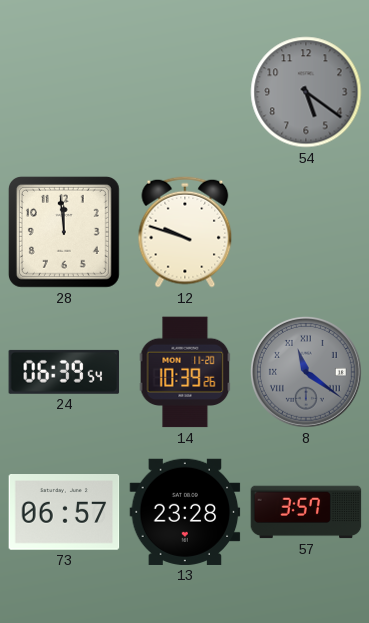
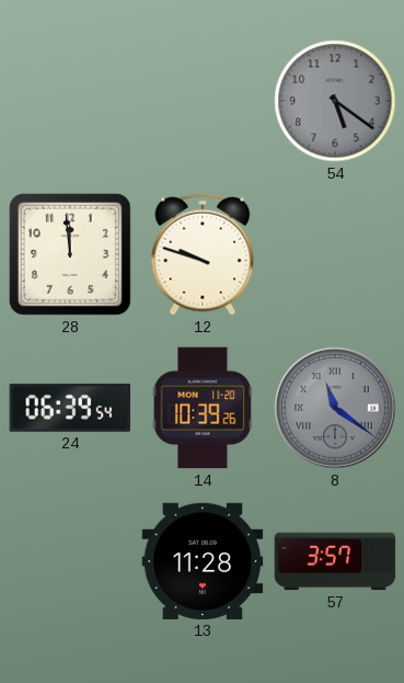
73: 06:57 -> none
13: 23:28 -> 11:28
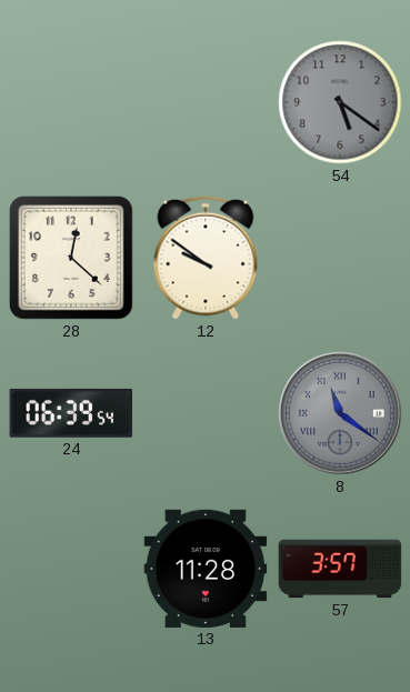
28: 11:59 -> 12:22
12: 9:48 -> 9:51
14: 10:39 -> none
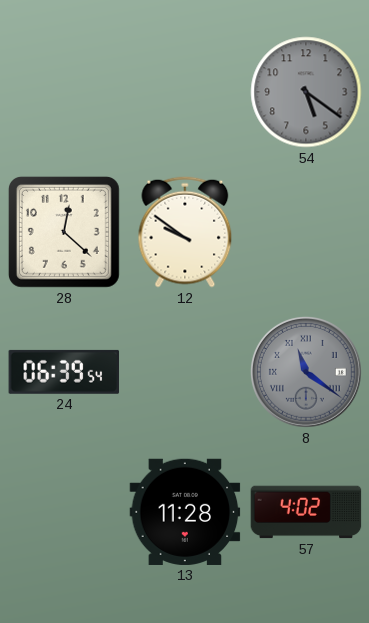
57: 3:57 -> 4:02
